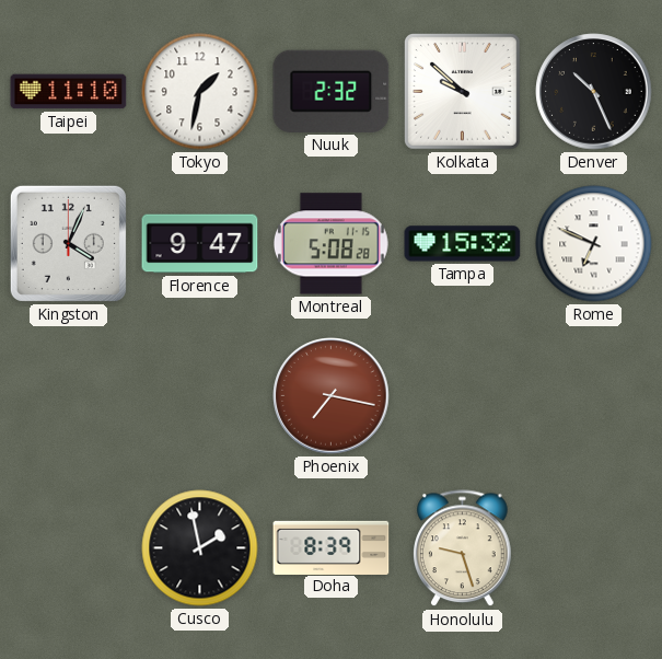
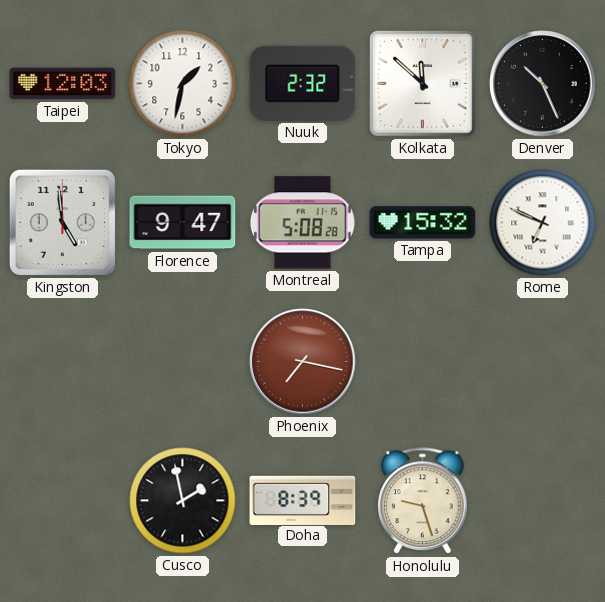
Taipei: 11:10 -> 12:03
Kolkata: 9:52 -> 11:52
Kingston: 4:04 -> 4:59
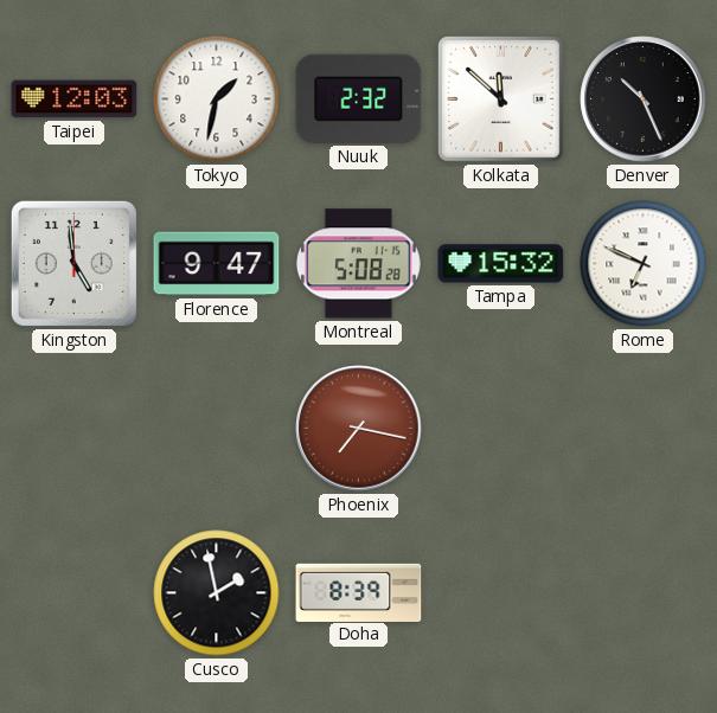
Honolulu: 9:27 -> none
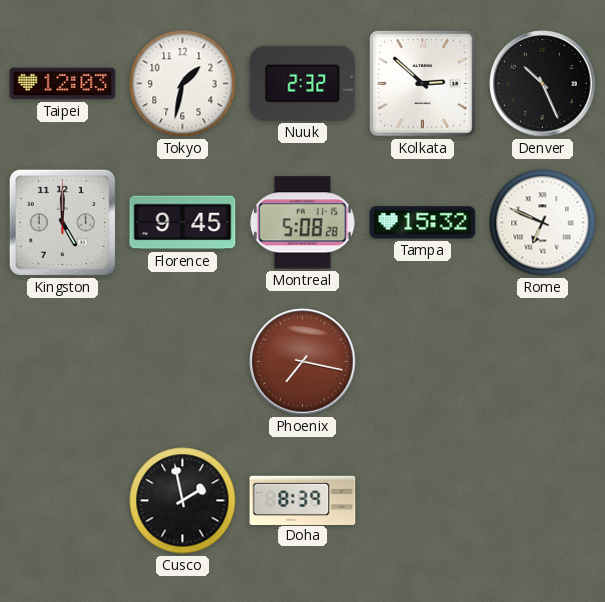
Kolkata: 11:52 -> 2:52
Kingston: 4:59 -> 5:00
Florence: 9:47 -> 9:45
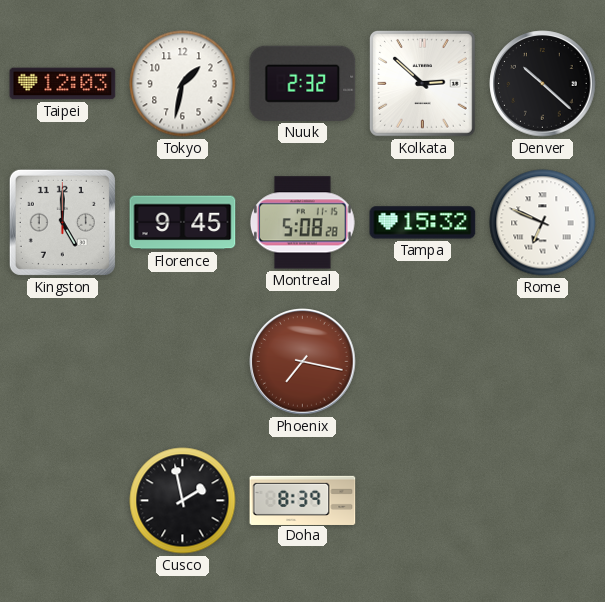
Denver: 10:26 -> 10:22
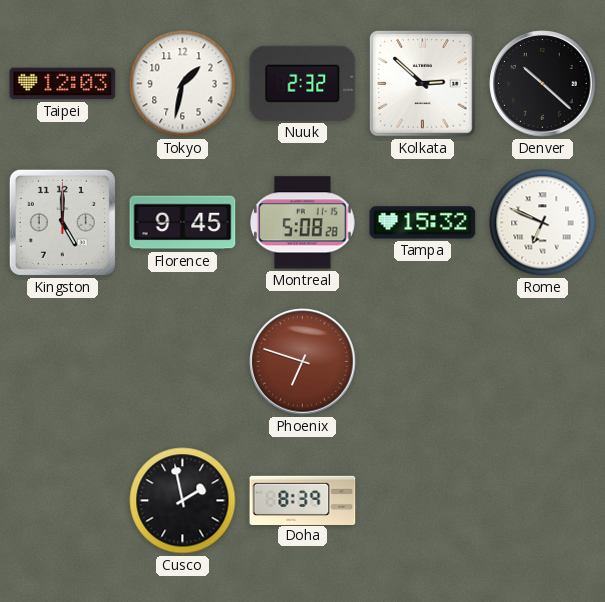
Phoenix: 7:17 -> 6:48
